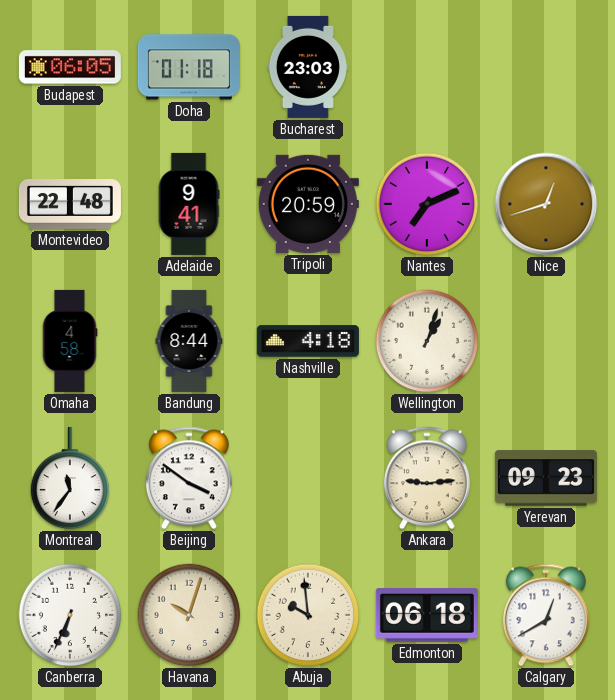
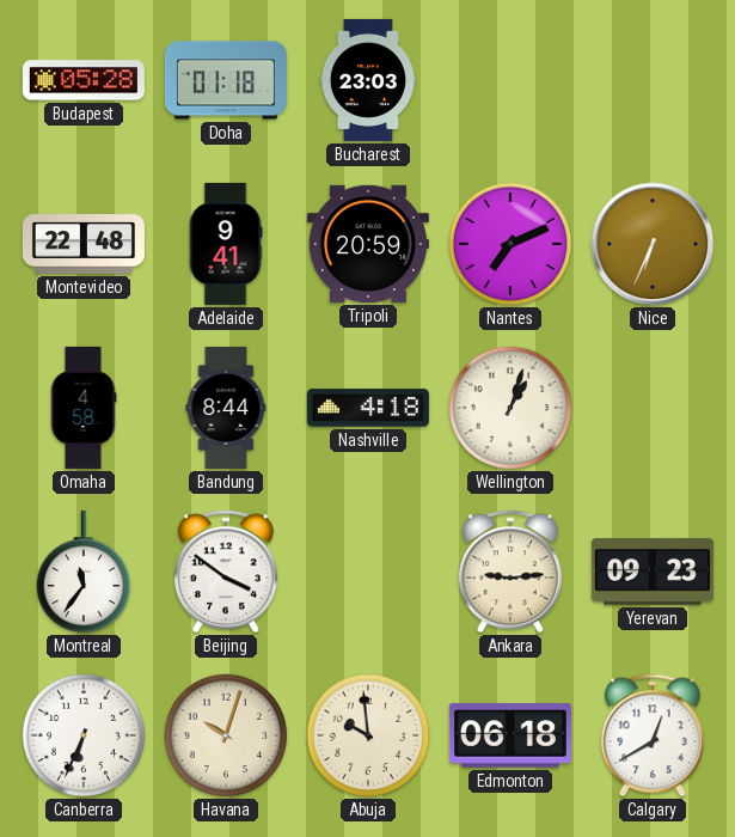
Budapest: 06:05 -> 05:28
Nice: 12:42 -> 6:34
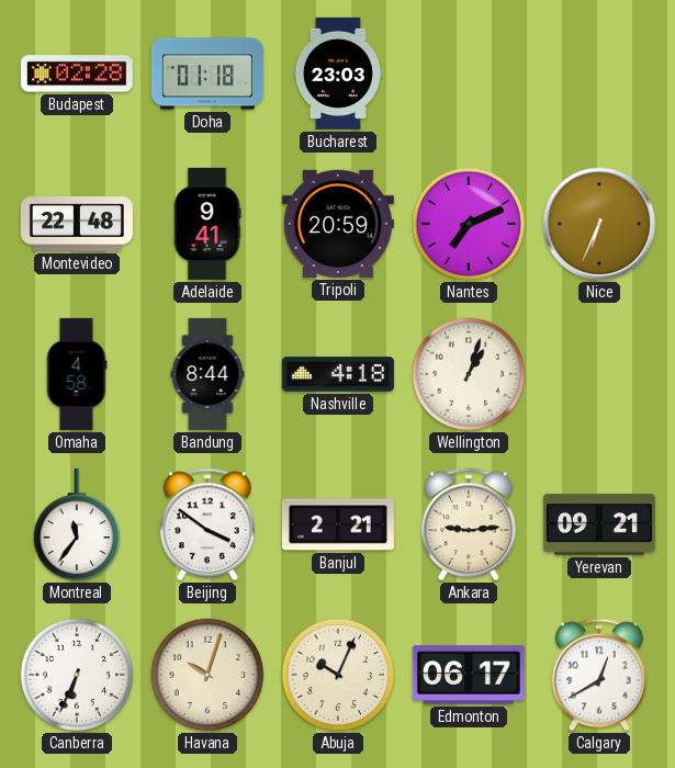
Budapest: 05:28 -> 02:28
Banjul: none -> 2:21
Yerevan: 09:23 -> 09:21
Abuja: 9:59 -> 10:04
Edmonton: 06:18 -> 06:17
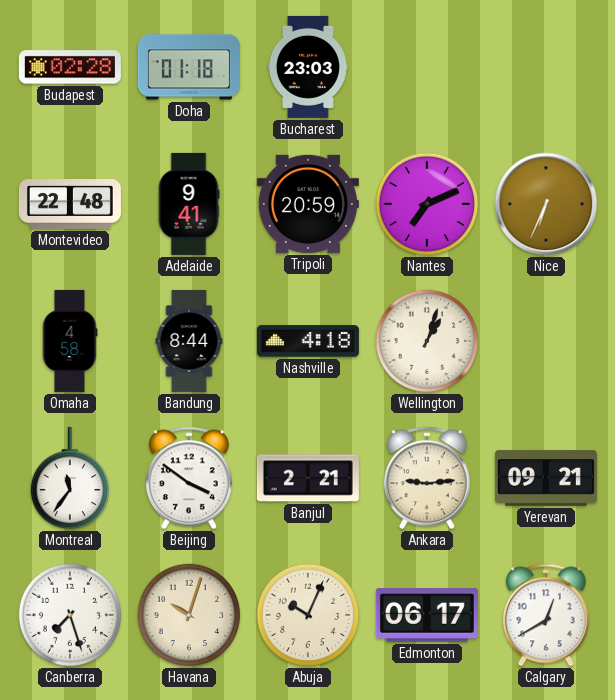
Canberra: 6:34 -> 7:27
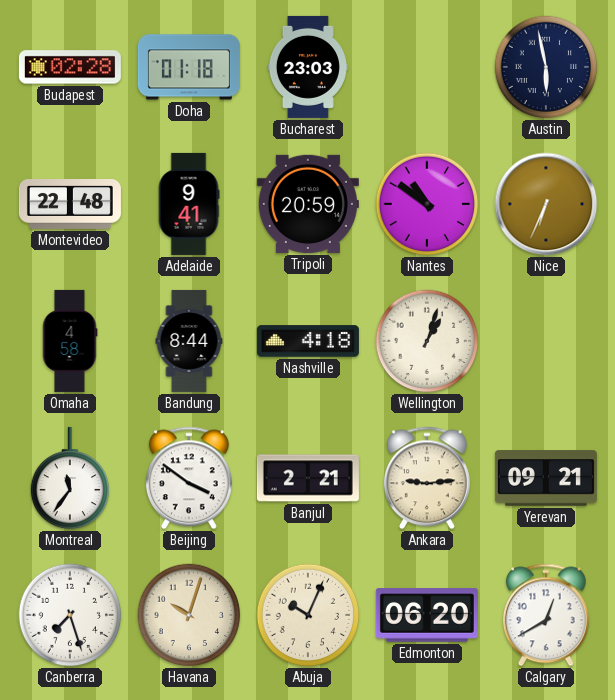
Austin: none -> 5:58
Nantes: 7:11 -> 10:51
Edmonton: 06:17 -> 06:20
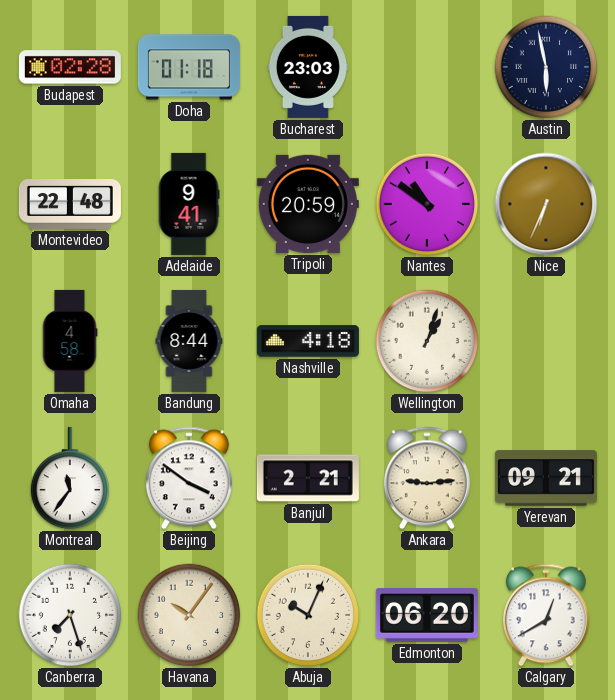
Havana: 10:03 -> 10:06
